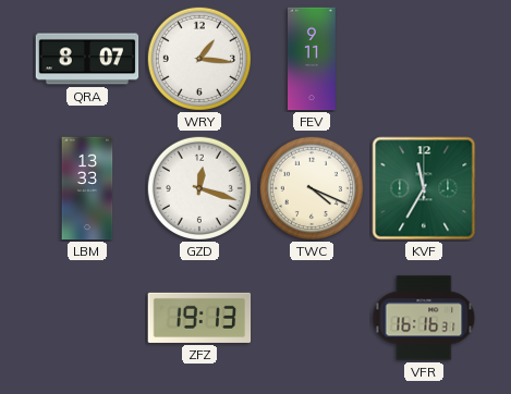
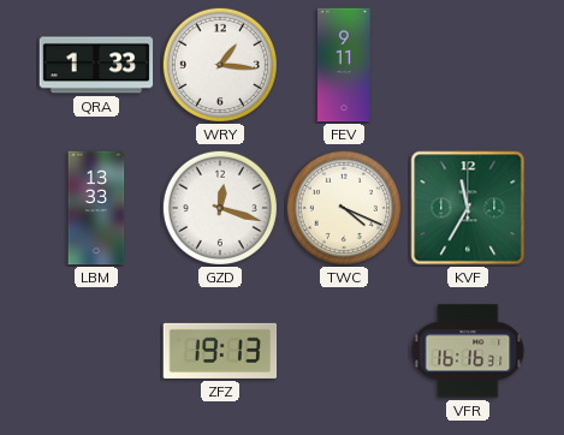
QRA: 8:07 -> 1:33
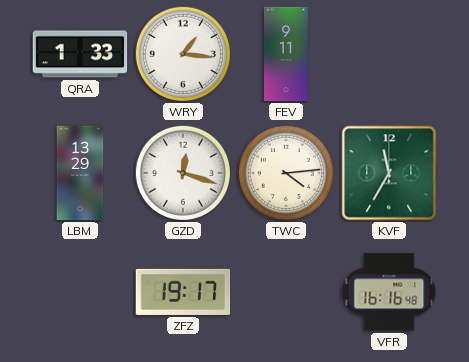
LBM: 13:33 -> 13:29
TWC: 4:19 -> 4:14
ZFZ: 19:13 -> 19:17
VFR: 16:16:31 -> 16:16:48
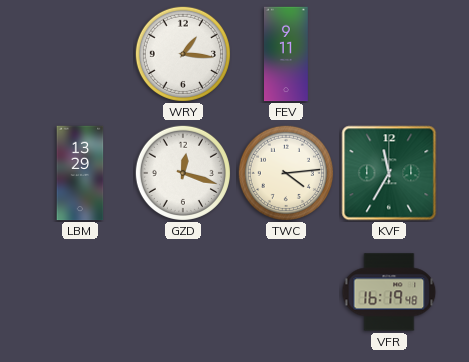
QRA: 1:33 -> none
ZFZ: 19:17 -> none
VFR: 16:16 -> 16:19
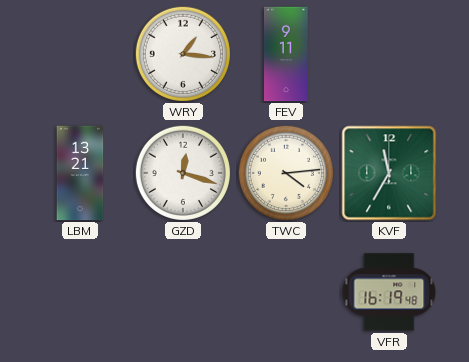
LBM: 13:29 -> 13:21
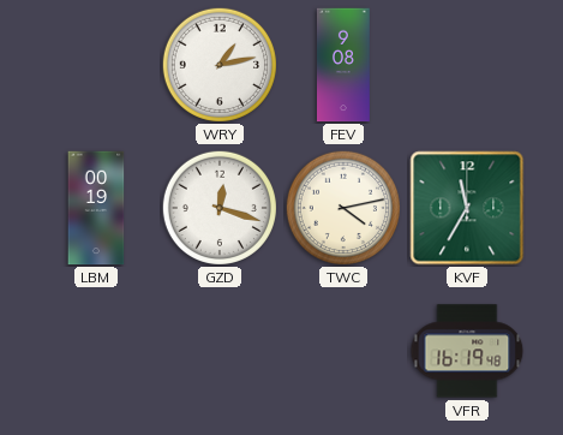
WRY: 1:16 -> 1:13
FEV: 9:11 -> 9:08
LBM: 13:21 -> 00:19
TWC: 4:14 -> 4:13
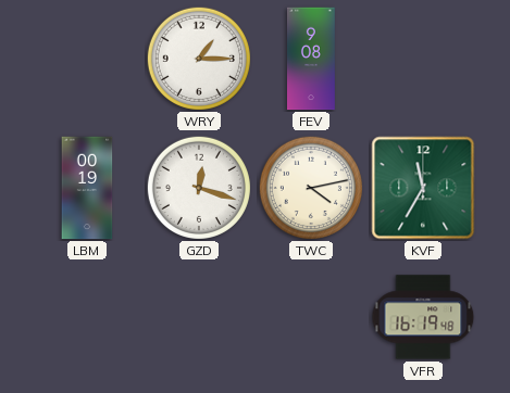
WRY: 1:13 -> 1:15
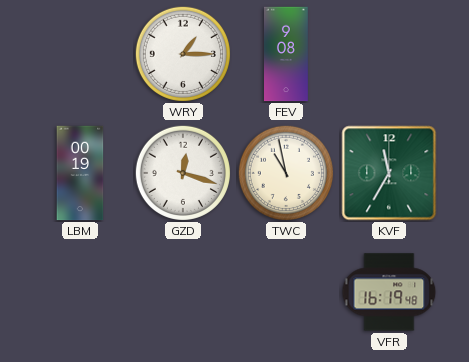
TWC: 4:13 -> 10:58
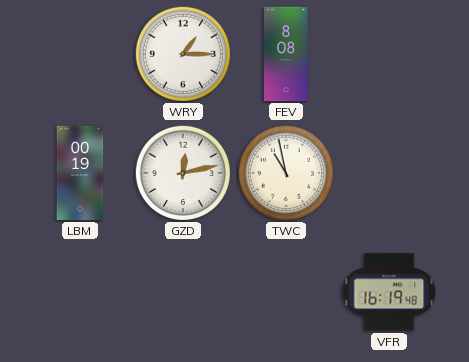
FEV: 9:08 -> 8:08
GZD: 12:18 -> 12:13
KVF: 11:35 -> none
